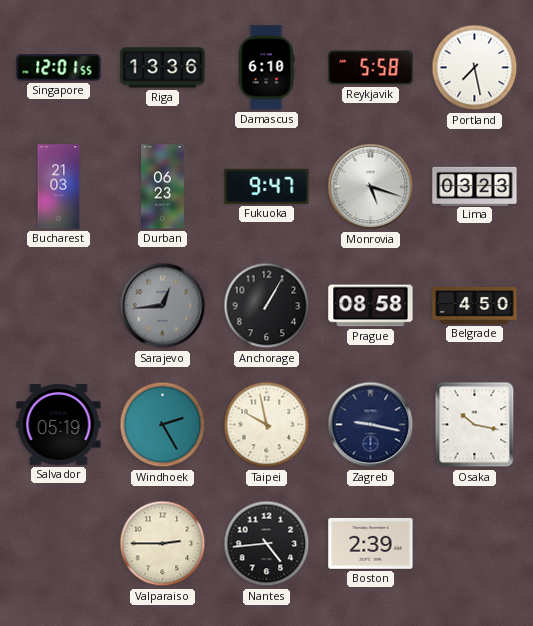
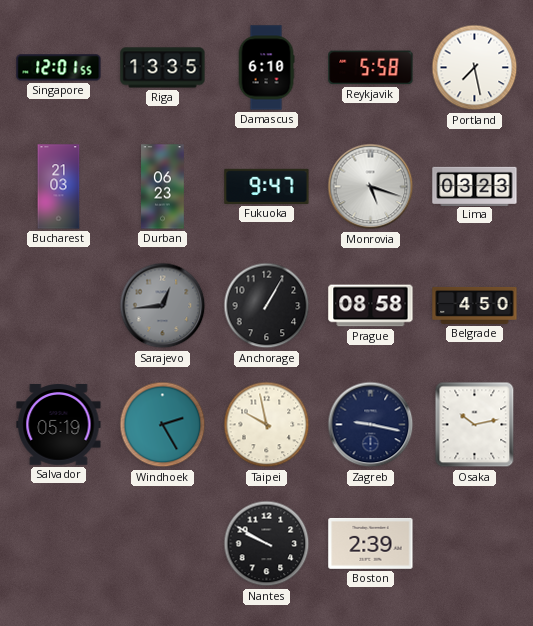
Riga: 13:36 -> 13:35
Osaka: 10:17 -> 10:13
Valparaiso: 2:45 -> none
Nantes: 4:44 -> 9:50
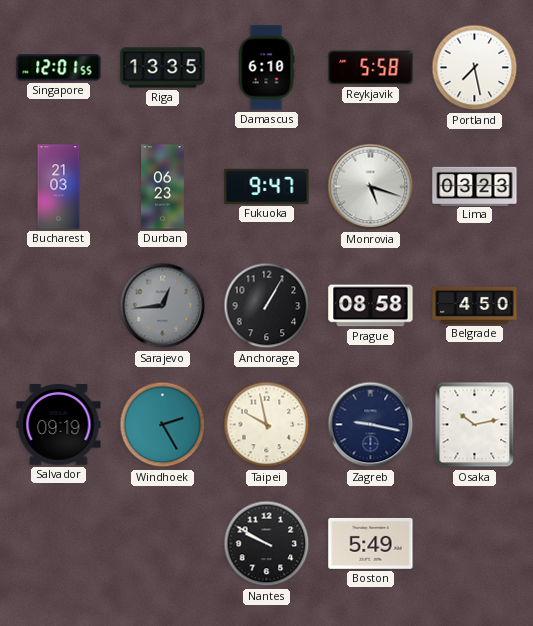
Salvador: 05:19 -> 09:19
Boston: 2:39 -> 5:49
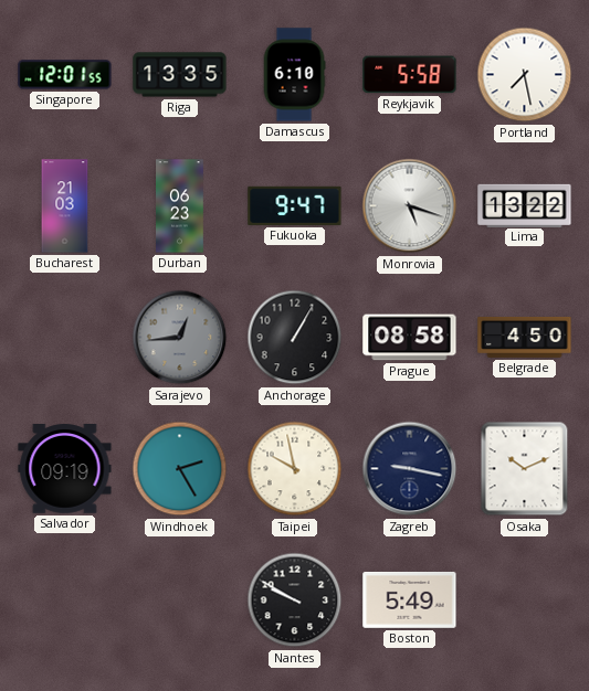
Lima: 03:23 -> 13:22
Osaka: 10:13 -> 10:11
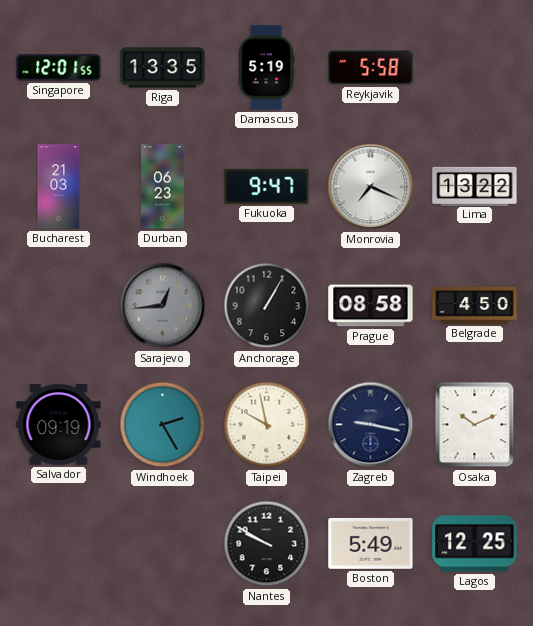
Damascus: 6:10 -> 5:19
Portland: 7:28 -> none
Monrovia: 5:18 -> 7:19
Lagos: none -> 12:25
